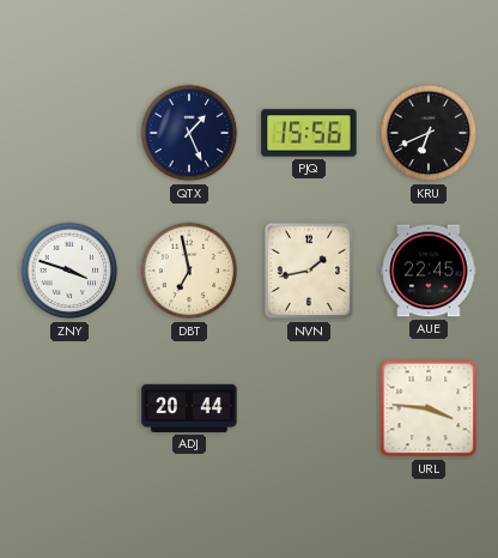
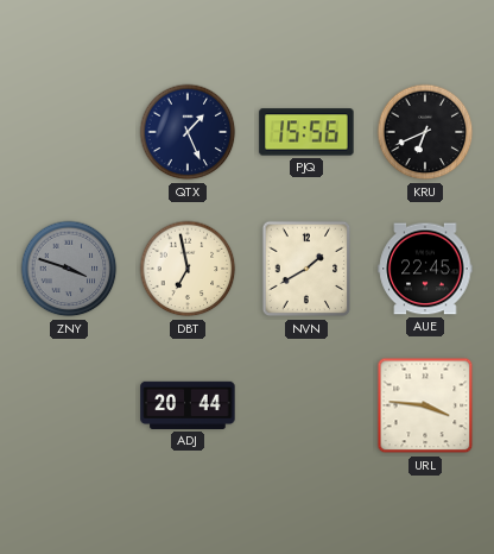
ZNY dial: white -> grey
NVN: 1:43 -> 1:40
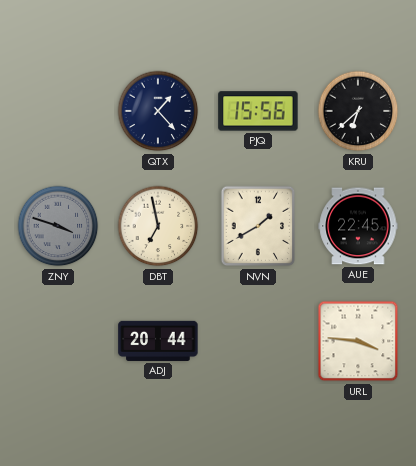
QTX: 1:26 -> 1:23
KRU: 6:41 -> 6:38
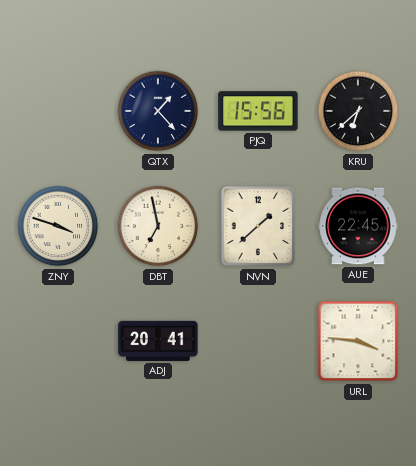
ZNY dial: grey -> cream
NVN: 1:40 -> 1:38
ADJ: 20:44 -> 20:41
